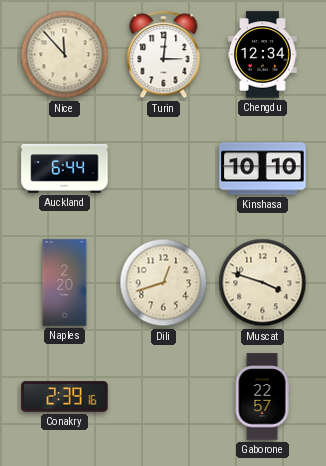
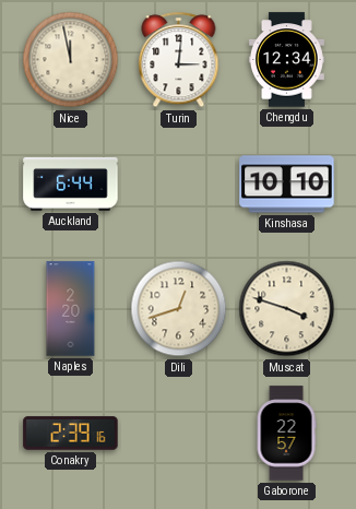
Nice: 11:53 -> 11:58
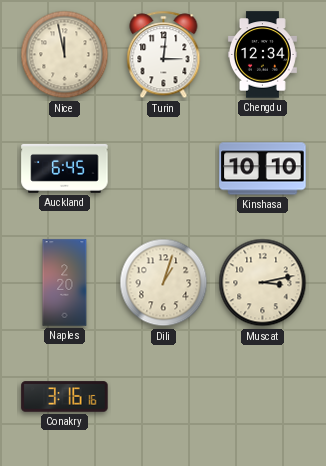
Auckland: 6:44 -> 6:45
Dili: 12:42 -> 1:03
Muscat: 3:48 -> 3:13
Conakry: 2:39 -> 3:16
Gaborone: 22:57 -> none
